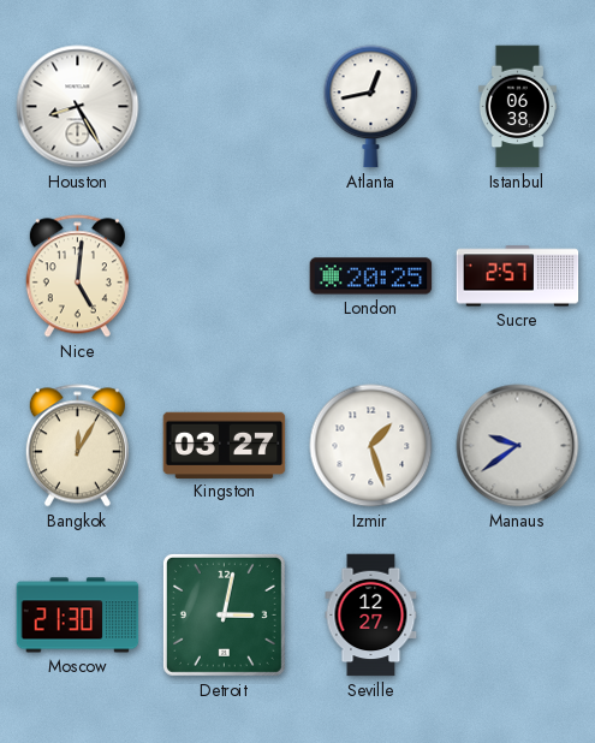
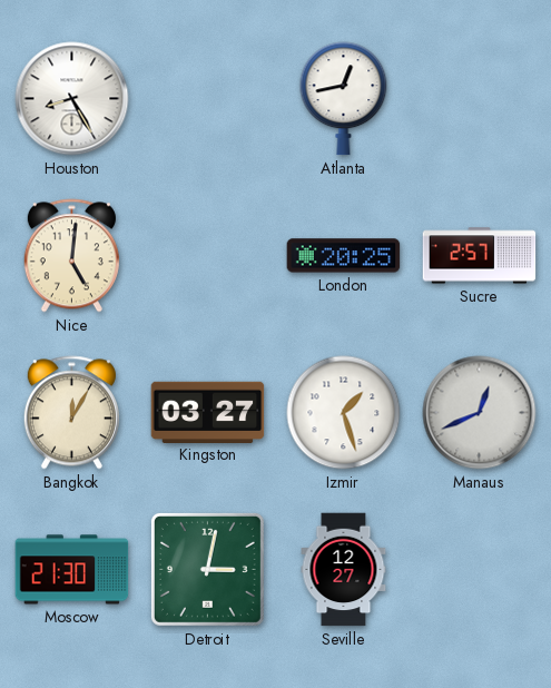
Istanbul: 06:38 -> none
Manaus: 9:39 -> 12:41
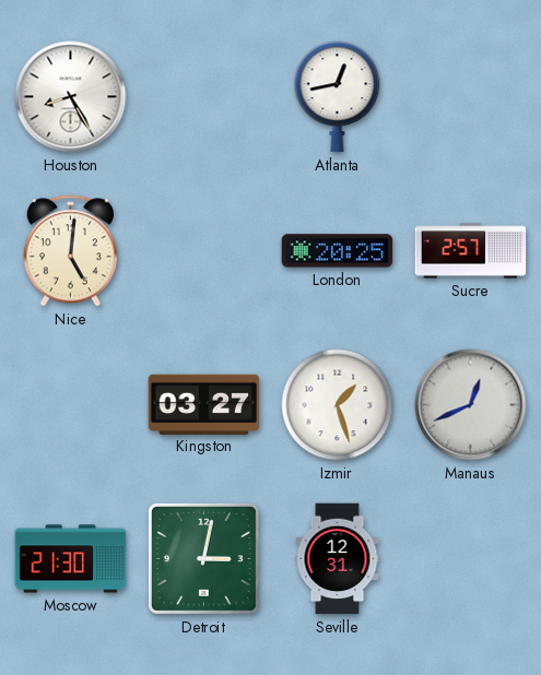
Bangkok: 12:05 -> none
Seville: 12:27 -> 12:31
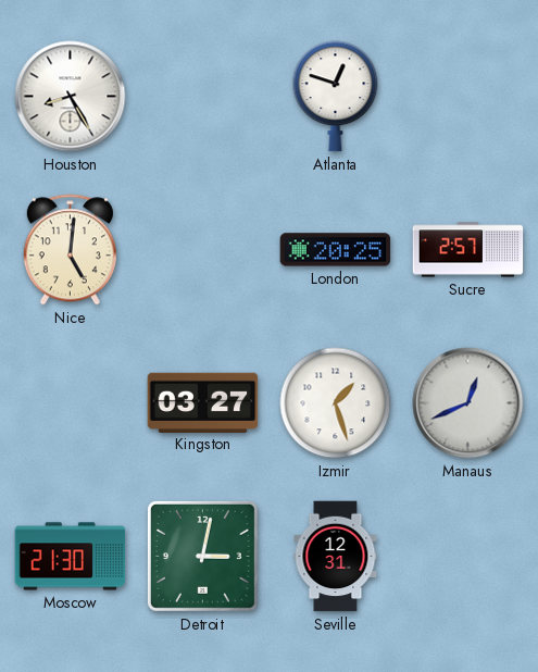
Atlanta: 12:43 -> 12:48
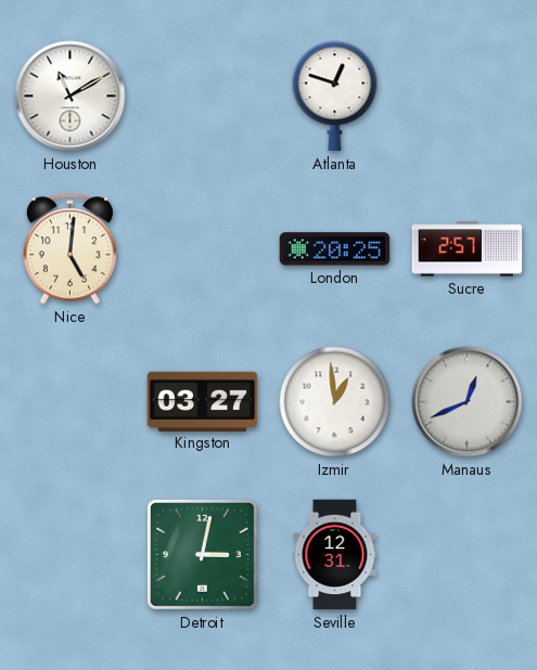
Houston: 8:25 -> 11:10
Izmir: 1:27 -> 12:59
Moscow: 21:30 -> none
